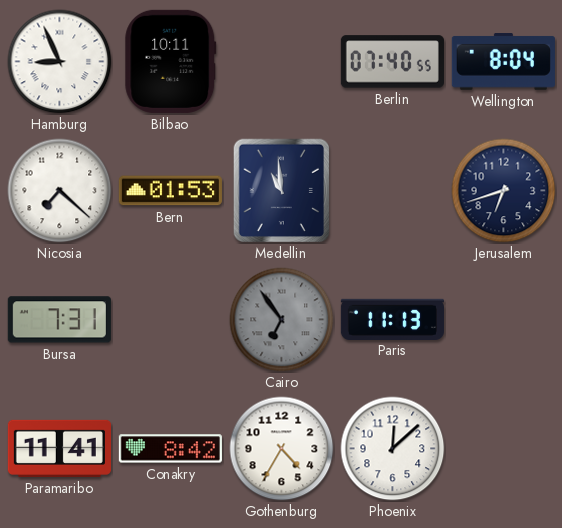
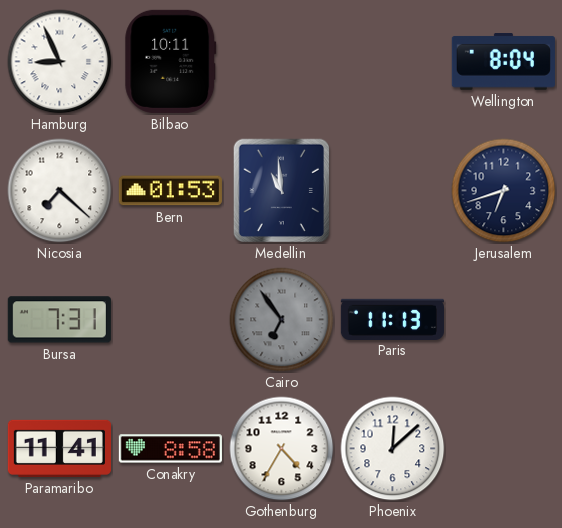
Berlin: 07:40 -> none
Conakry: 8:42 -> 8:58
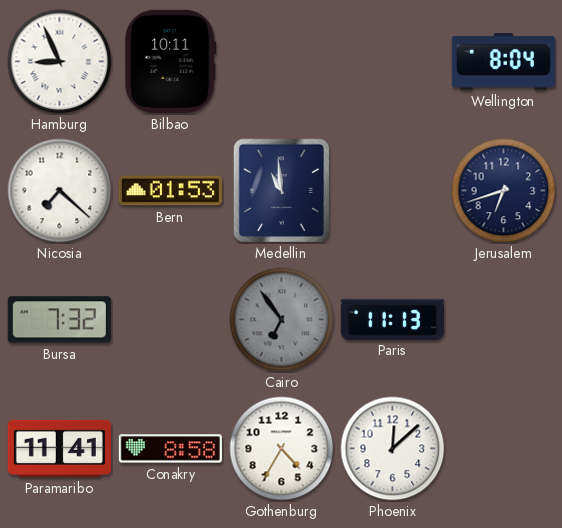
Bursa: 7:31 -> 7:32
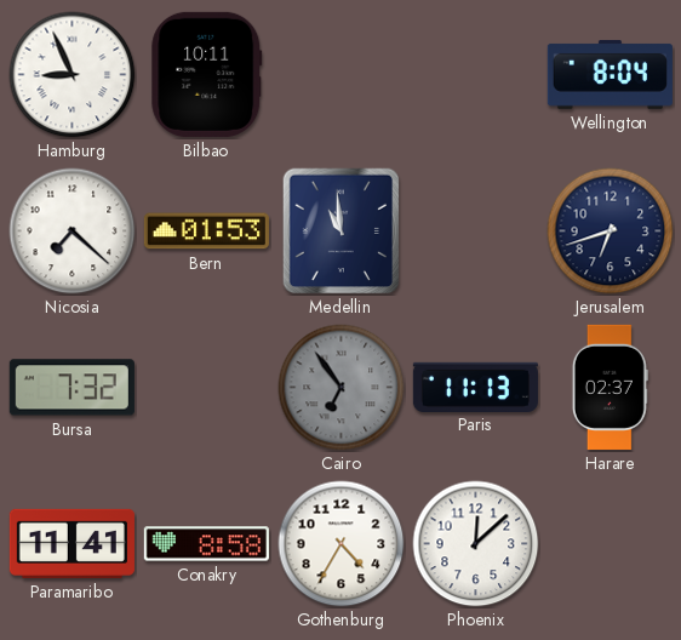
Harare: none -> 02:37
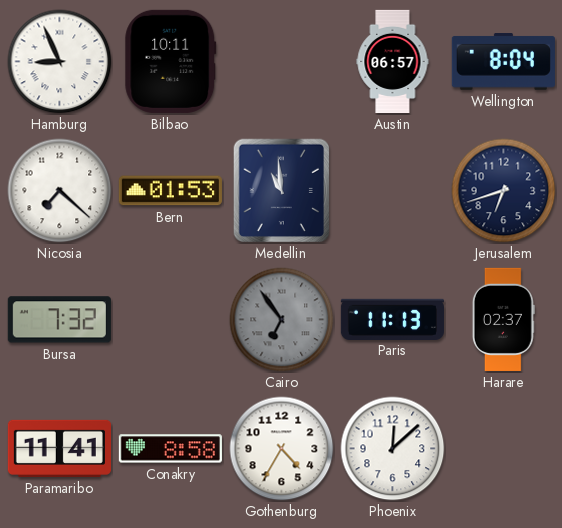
Austin: none -> 06:57
